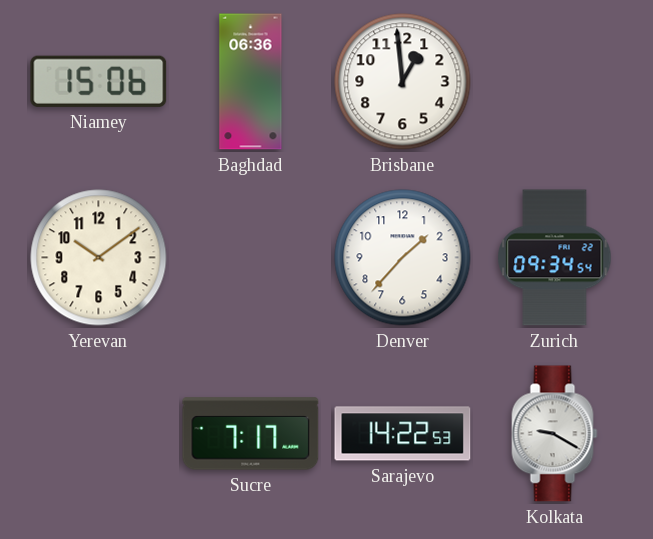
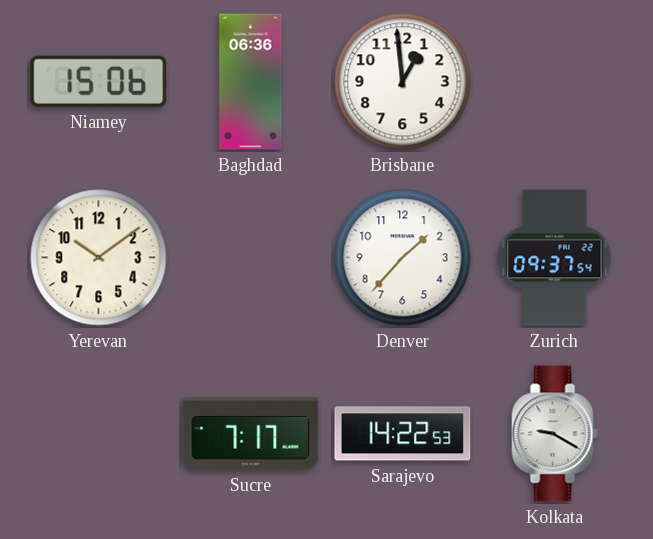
Zurich: 09:34 -> 09:37
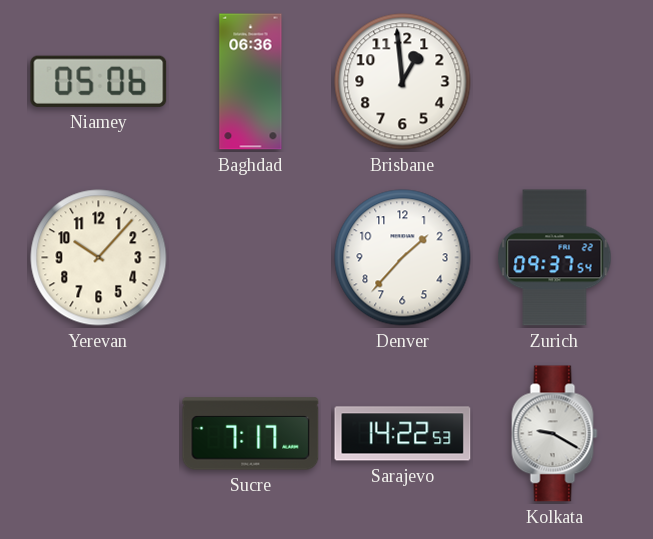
Niamey: 15:06 -> 05:06
Yerevan: 10:09 -> 10:07
